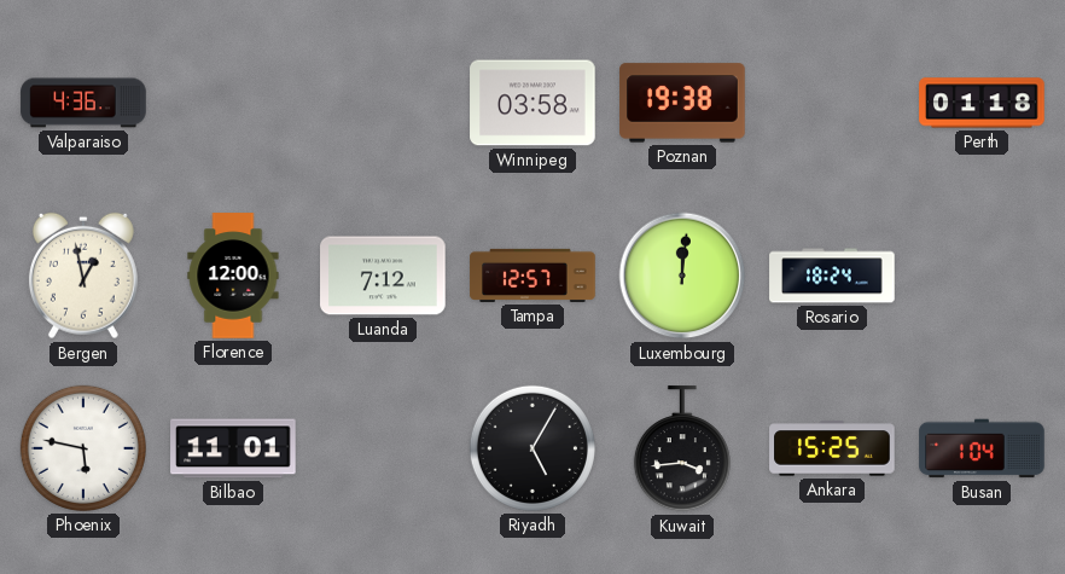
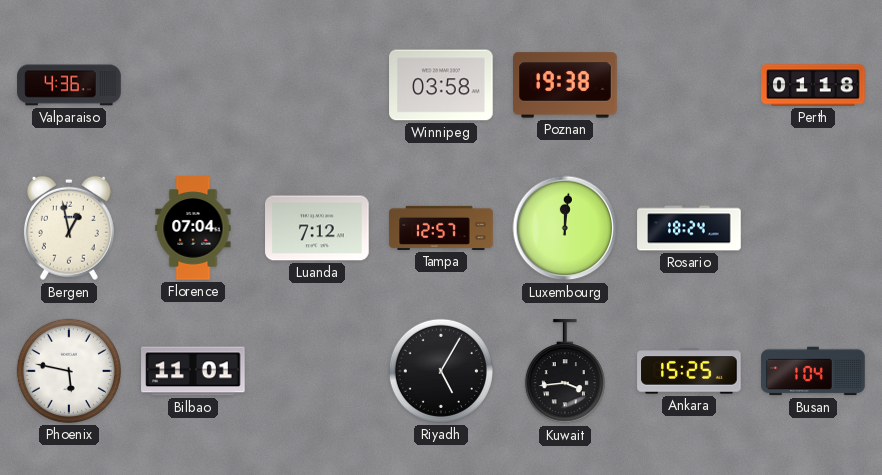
Florence: 12:00 -> 07:04
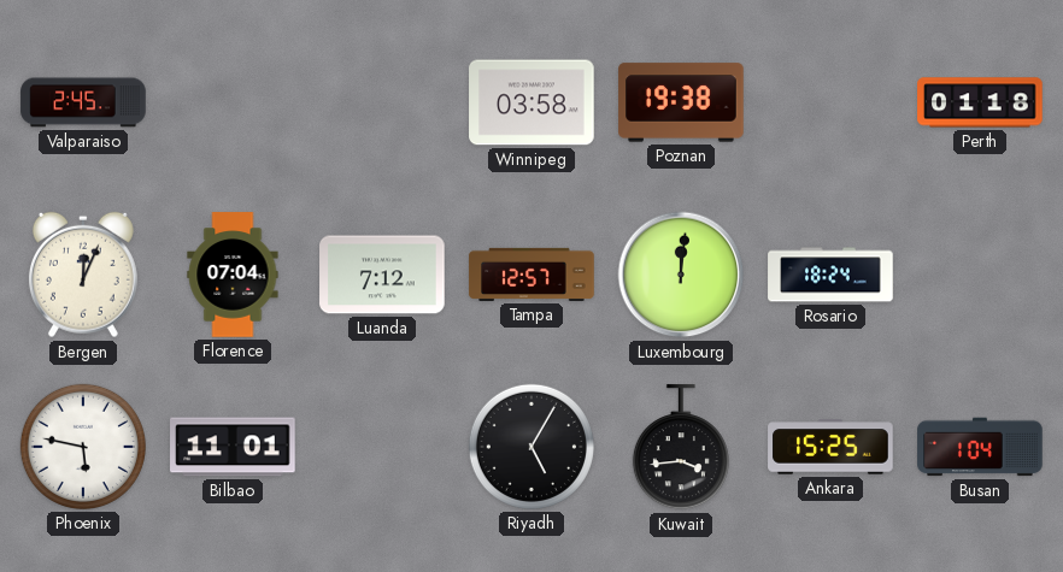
Valparaiso: 4:36 -> 2:45
Bergen: 12:58 -> 12:04
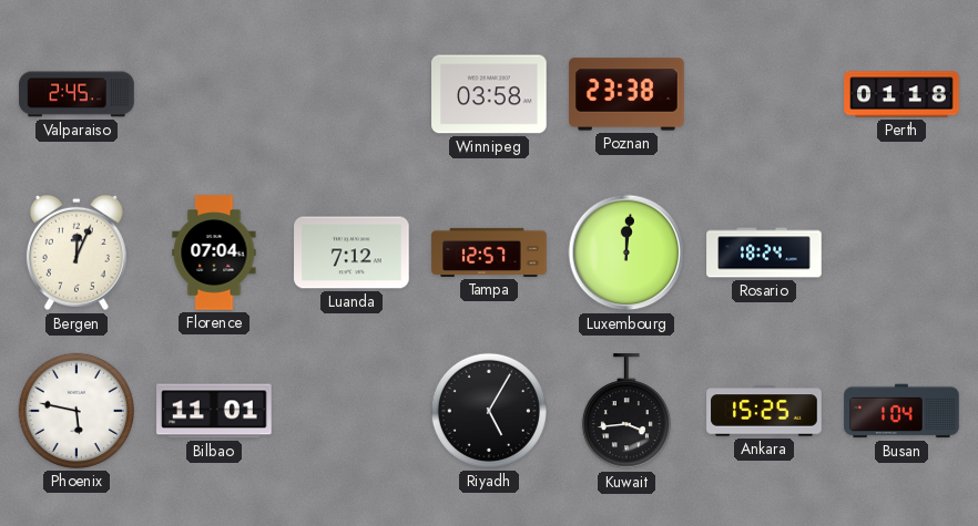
Poznan: 19:38 -> 23:38
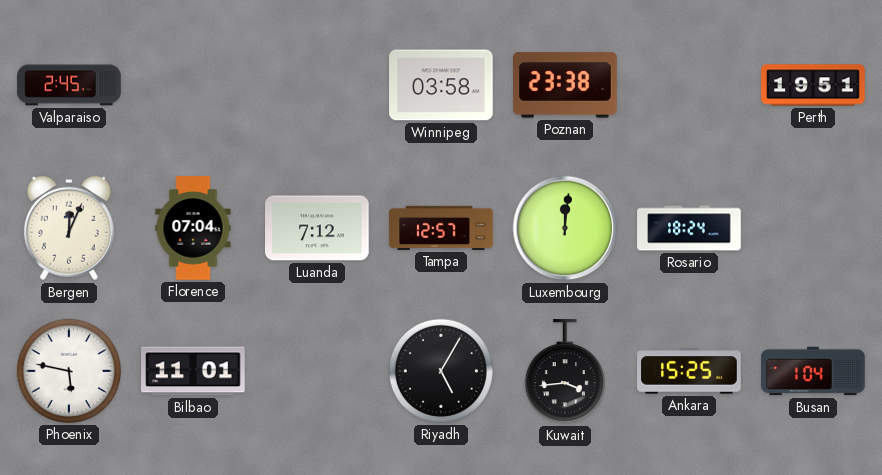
Perth: 01:18 -> 19:51
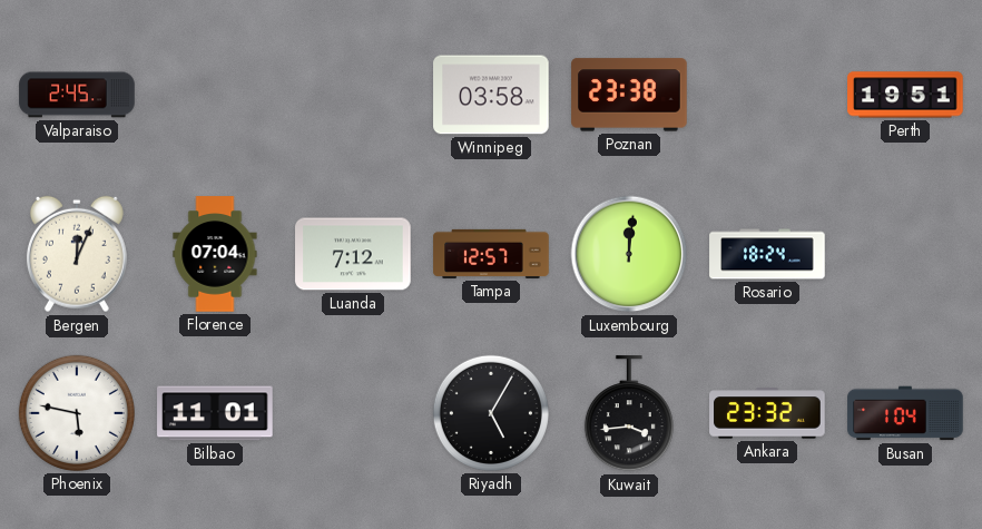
Ankara: 15:25 -> 23:32
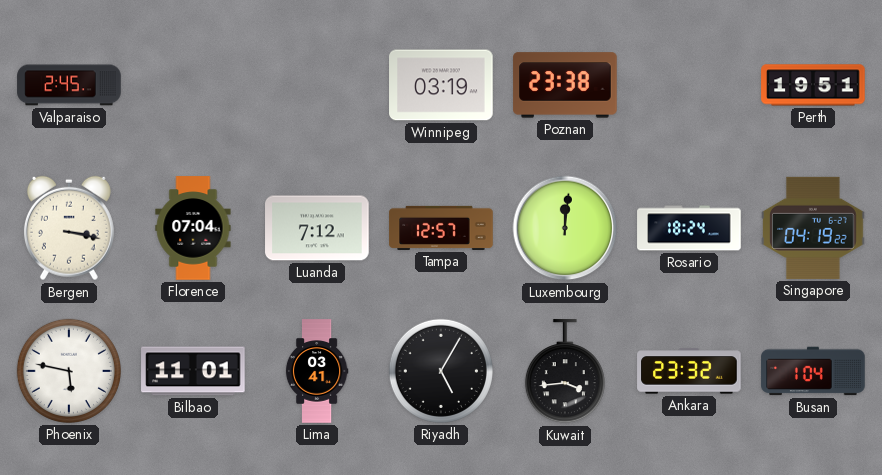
Winnipeg: 03:58 -> 03:19
Bergen: 12:04 -> 3:17
Singapore: none -> 04:19
Lima: none -> 03:41
